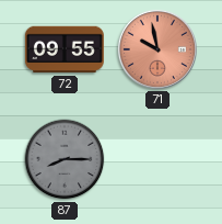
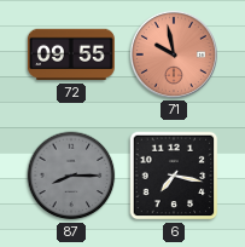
6: none -> 7:17
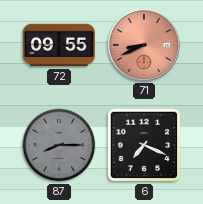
71: 9:58 -> 8:41
6: 7:17 -> 7:19
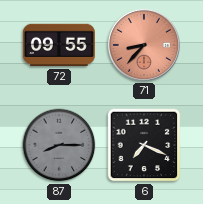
71: 8:41 -> 8:37
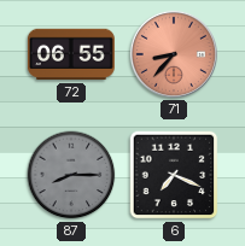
72: 09:55 -> 06:55
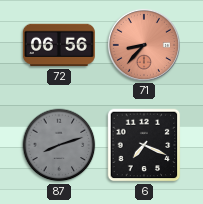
72: 06:55 -> 06:56
87: 8:15 -> 8:12
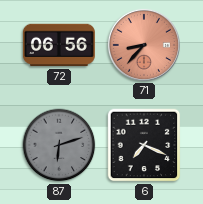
87: 8:12 -> 6:12
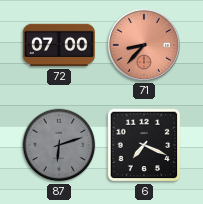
72: 06:56 -> 07:00
